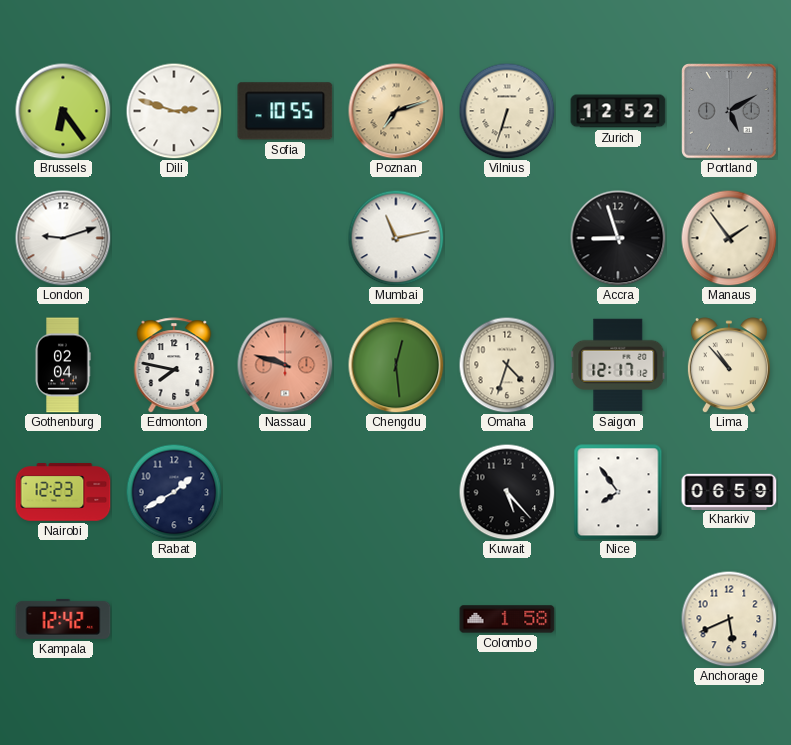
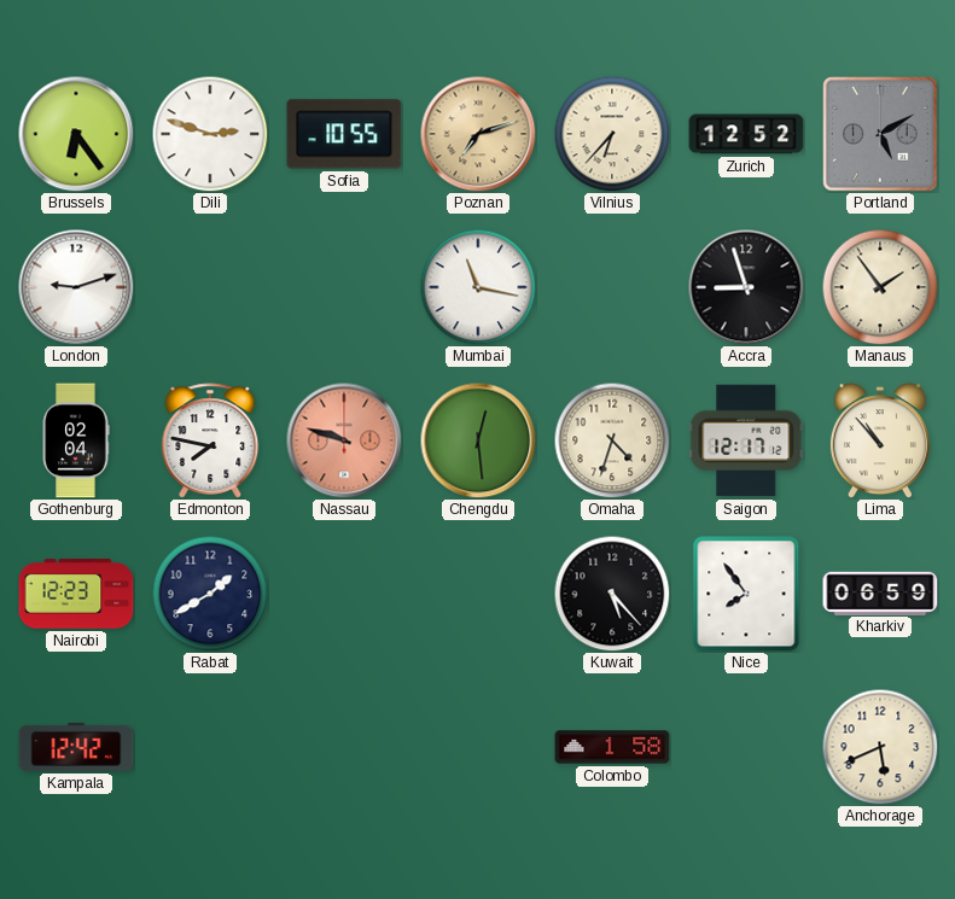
Vilnius: 6:33 -> 6:37
Mumbai: 11:13 -> 11:17
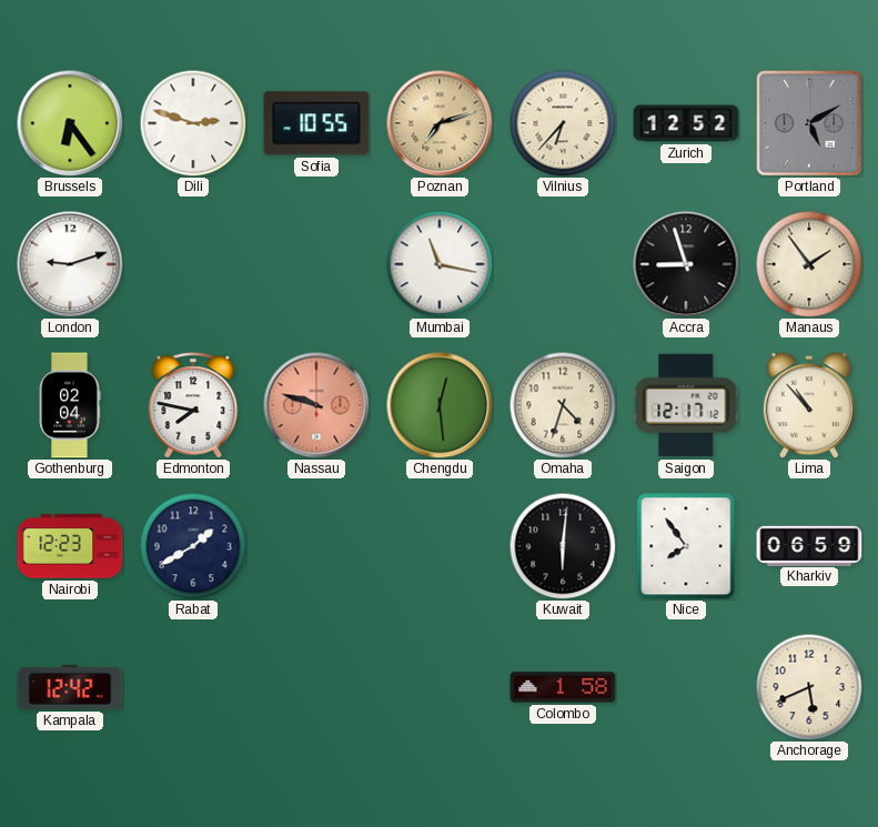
Kuwait: 5:23 -> 6:01
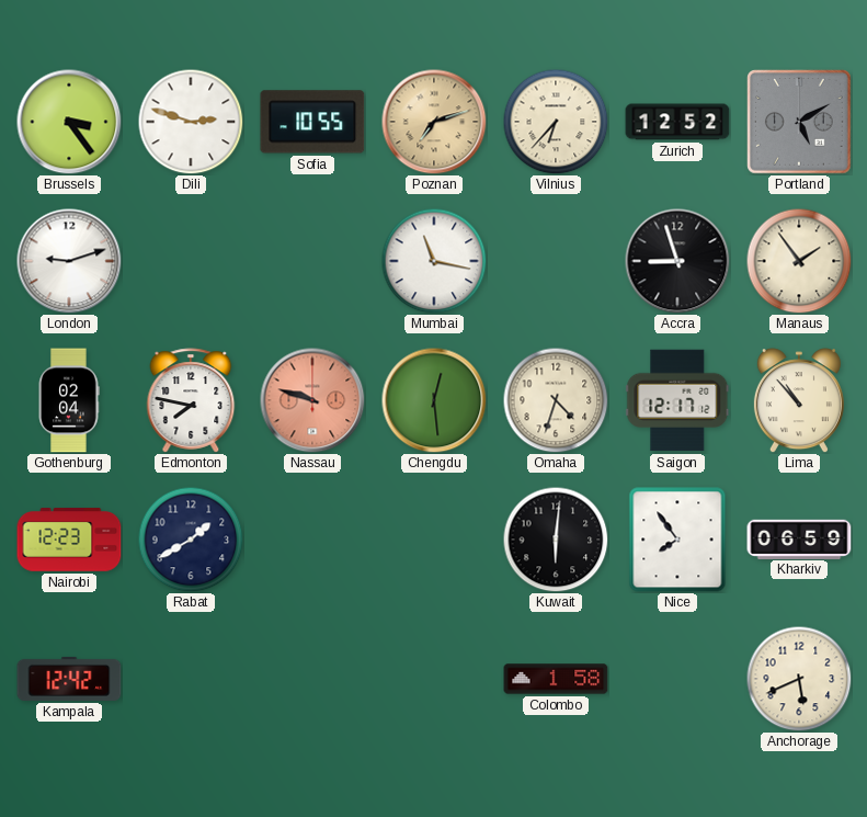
Brussels: 6:24 -> 3:24
